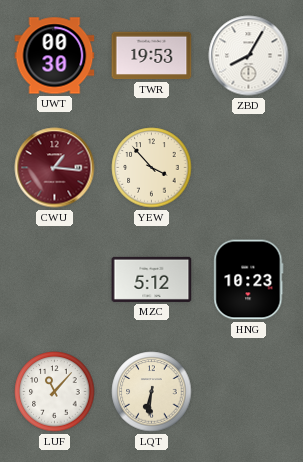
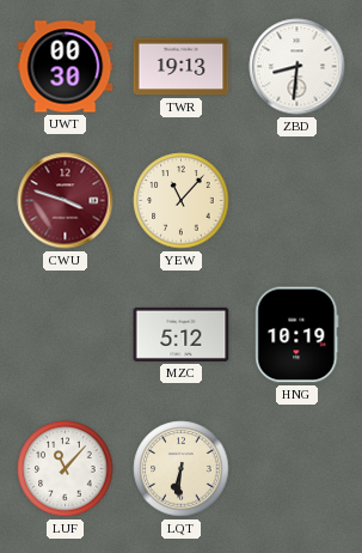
TWR: 19:53 -> 19:13
ZBD: 8:05 -> 8:31
CWU: 1:16 -> 3:48
YEW: 3:53 -> 11:07
HNG: 10:23 -> 10:19
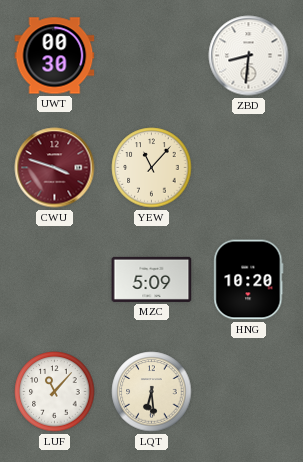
TWR: 19:13 -> none
MZC: 5:12 -> 5:09
HNG: 10:19 -> 10:20
LQT: 6:31 -> 6:29
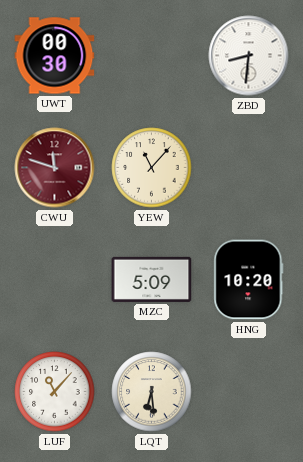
CWU: 3:48 -> 11:48
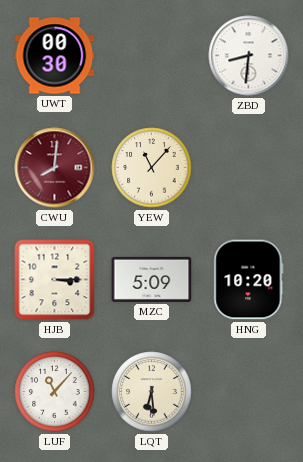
CWU: 11:48 -> 8:01
HJB: none -> 3:15
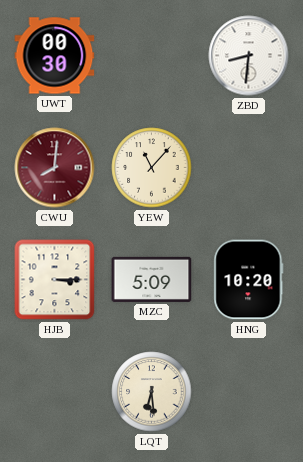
LUF: 11:07 -> none
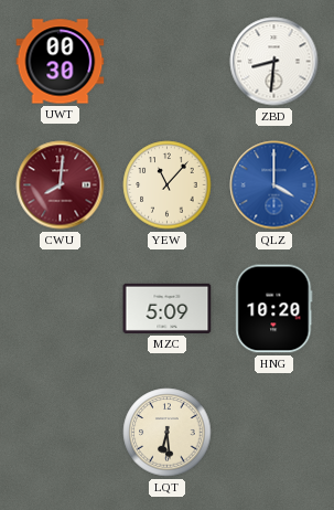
QLZ: none -> 4:00
HJB: 3:15 -> none
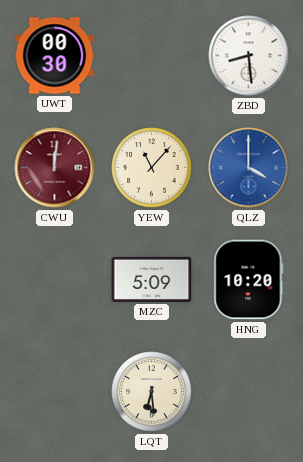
ZBD: 8:31 -> 8:29
CWU: 8:01 -> 12:01
